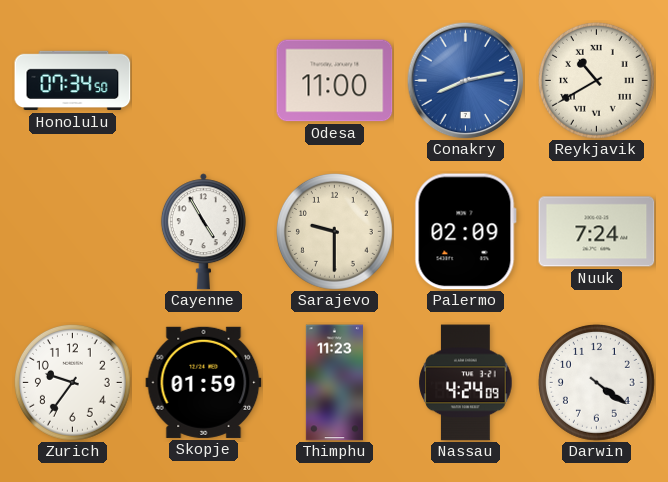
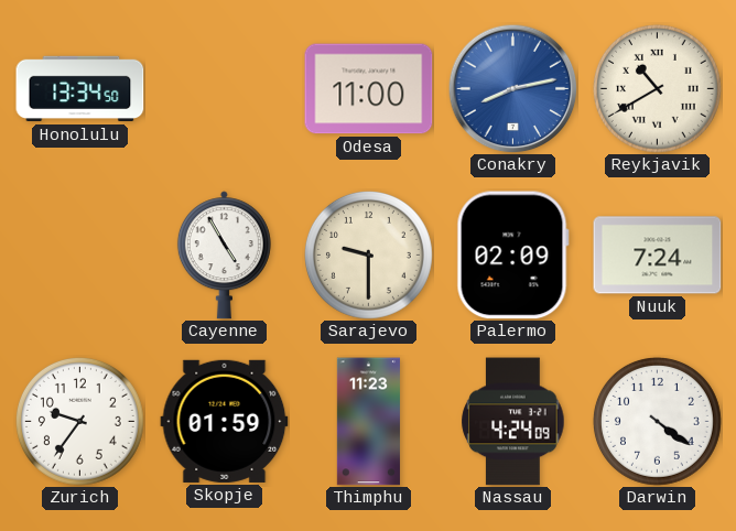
Honolulu: 07:34 -> 13:34
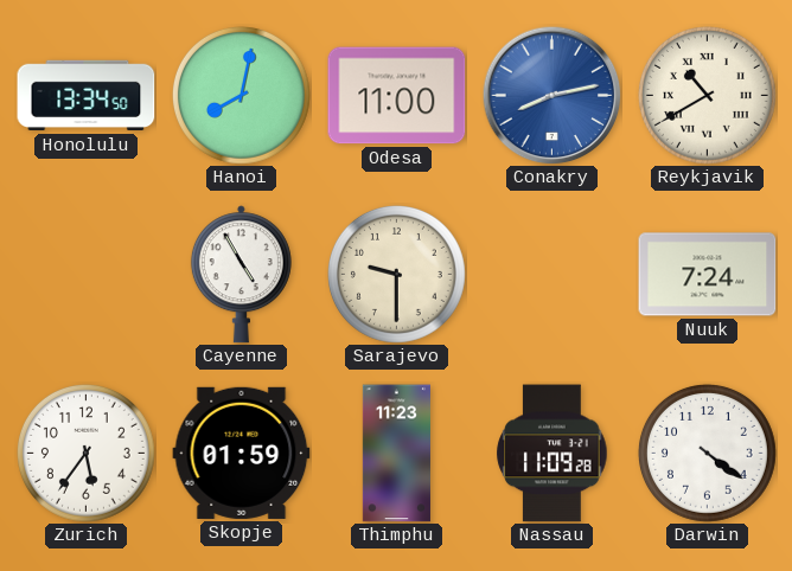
Hanoi: none -> 8:02
Palermo: 02:09 -> none
Zurich: 9:36 -> 5:36
Nassau: 4:24 -> 11:09
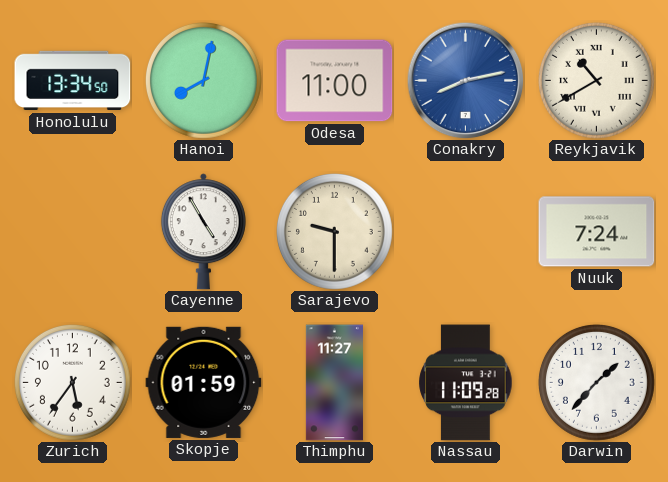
Thimphu: 11:23 -> 11:27
Darwin: 4:21 -> 1:37
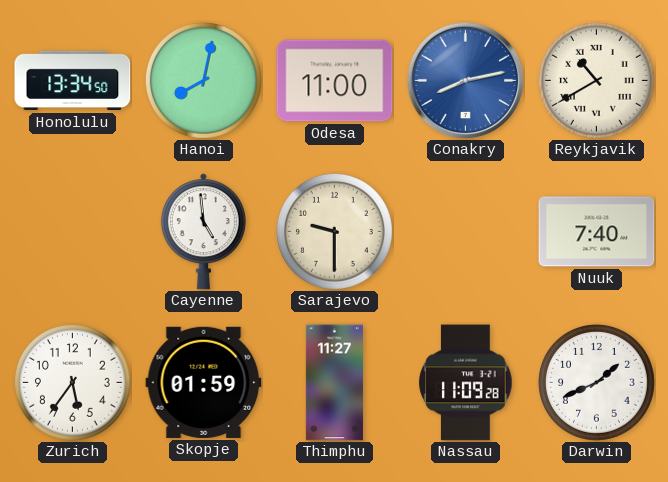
Cayenne: 4:55 -> 4:59
Nuuk: 7:24 -> 7:40
Darwin: 1:37 -> 1:41
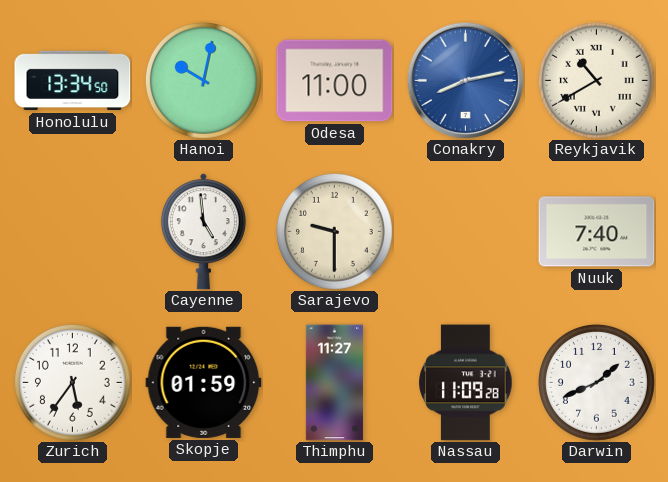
Hanoi: 8:02 -> 10:02
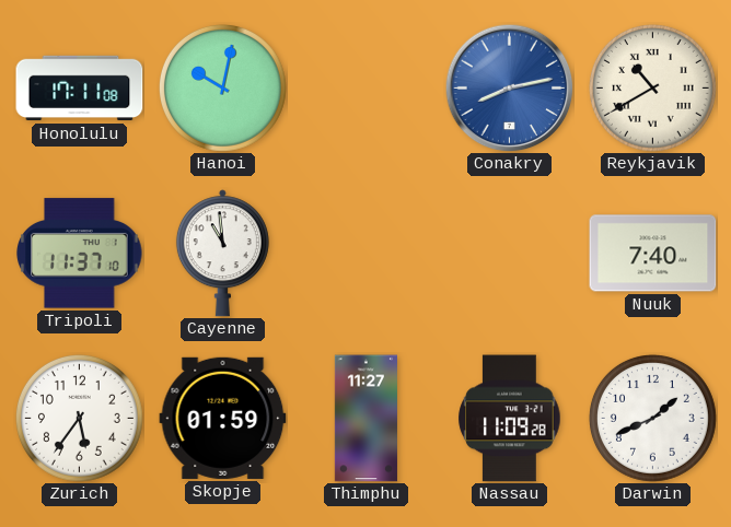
Honolulu: 13:34 -> 17:11
Odesa: 11:00 -> none
Tripoli: none -> 11:37
Cayenne: 4:59 -> 10:59
Sarajevo: 9:30 -> none
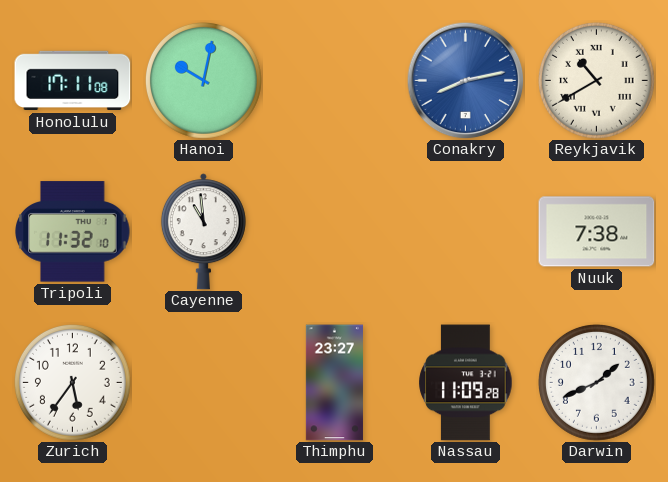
Tripoli: 11:37 -> 11:32
Nuuk: 7:40 -> 7:38
Skopje: 01:59 -> none
Thimphu: 11:27 -> 23:27
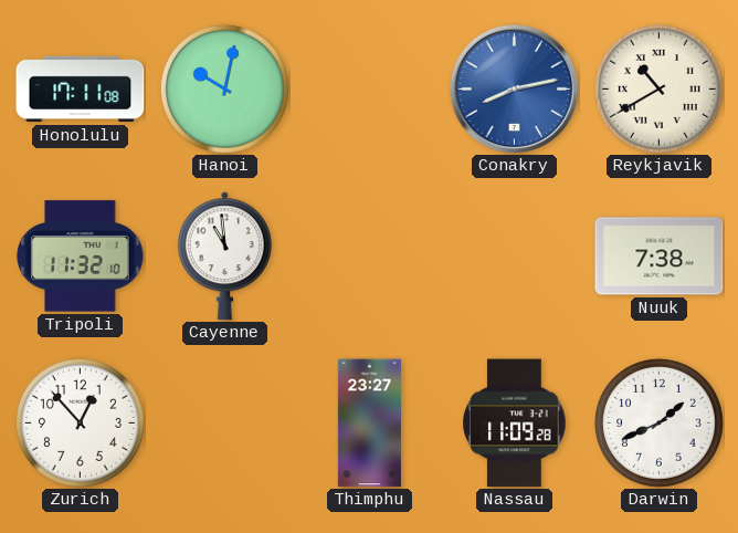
Zurich: 5:36 -> 12:53
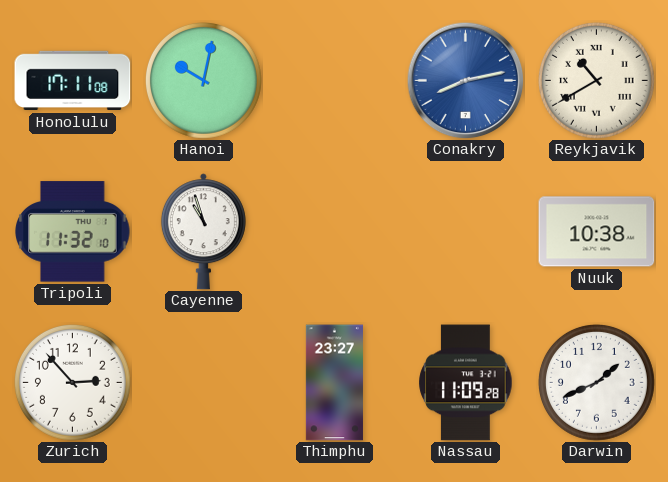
Cayenne: 10:59 -> 10:57
Nuuk: 7:38 -> 10:38
Zurich: 12:53 -> 2:53
